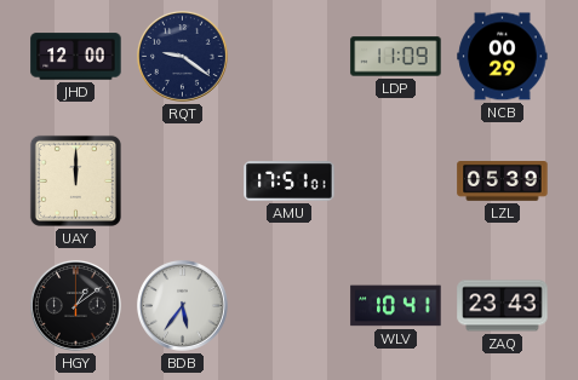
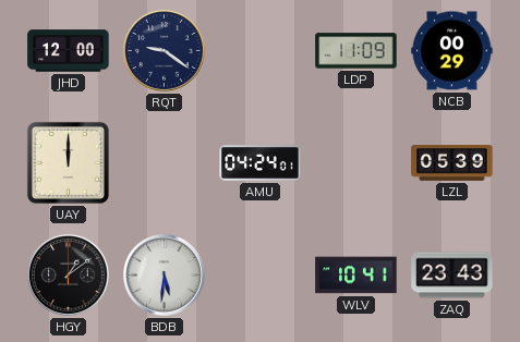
AMU: 17:51 -> 04:24
BDB: 5:36 -> 5:31
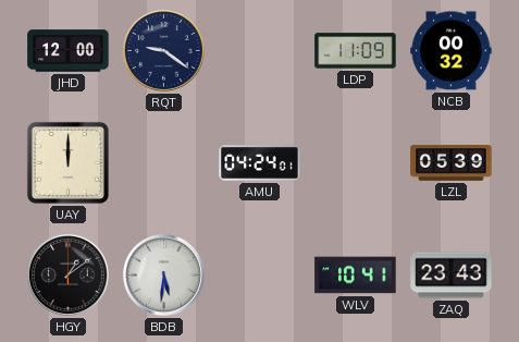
NCB: 00:29 -> 00:32
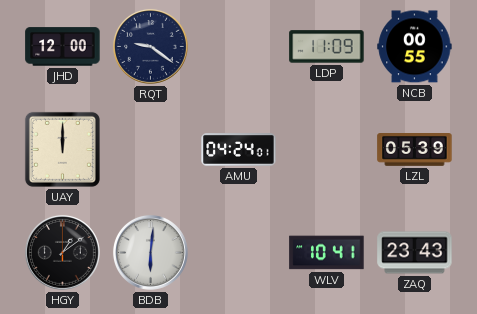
NCB: 00:32 -> 00:55
BDB: 5:31 -> 6:01
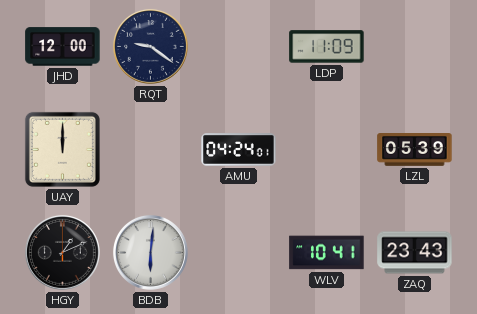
NCB: 00:55 -> none
HGY: 1:09 -> 1:11
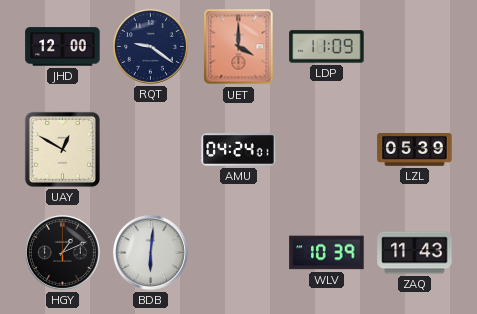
UET: none -> 4:00
UAY: 12:00 -> 12:50
WLV: 10:41 -> 10:39
ZAQ: 23:43 -> 11:43
